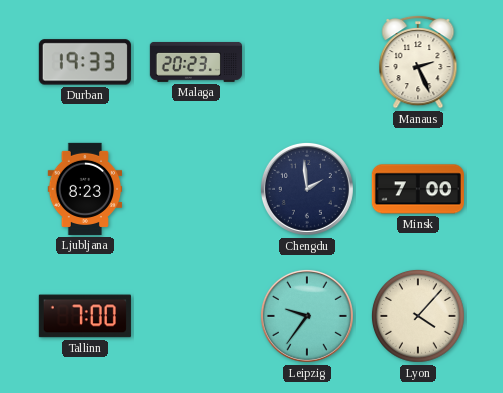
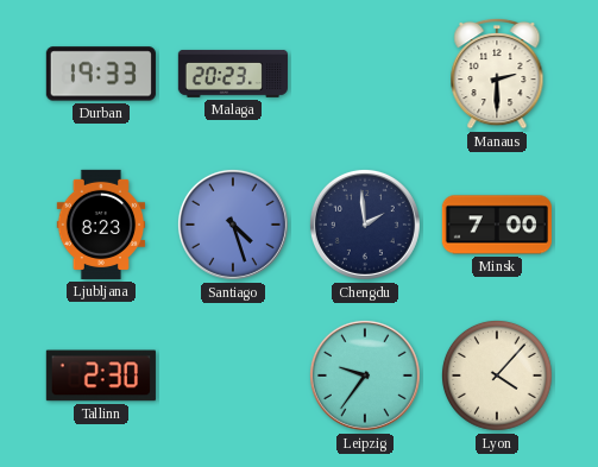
Manaus: 2:26 -> 2:30
Santiago: none -> 4:27
Tallinn: 7:00 -> 2:30
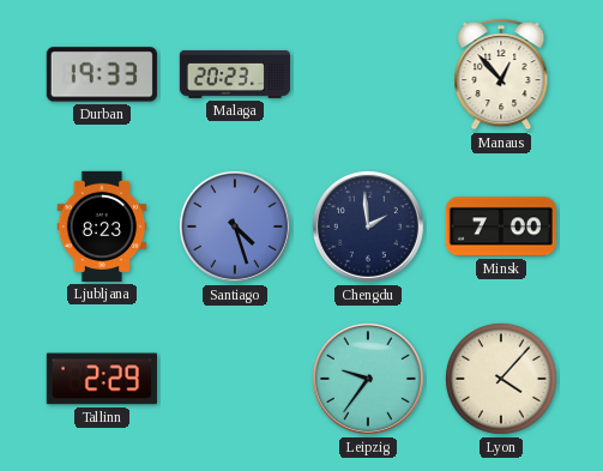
Manaus: 2:30 -> 12:53
Tallinn: 2:30 -> 2:29
